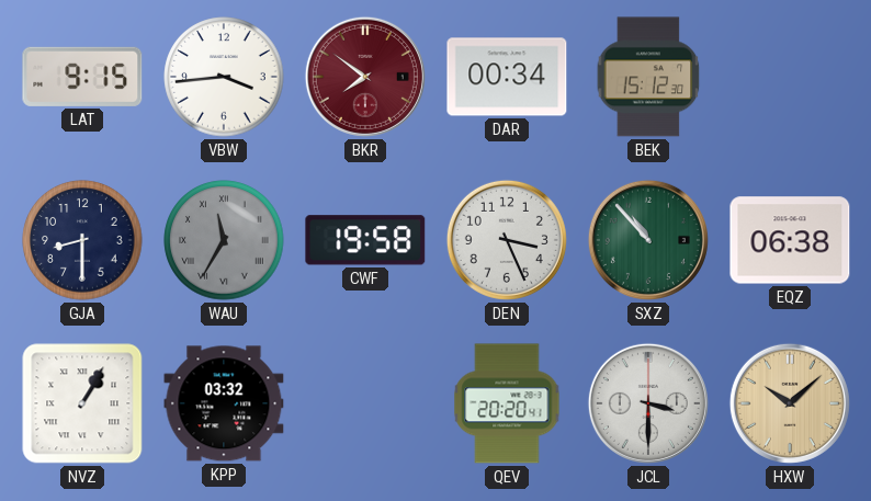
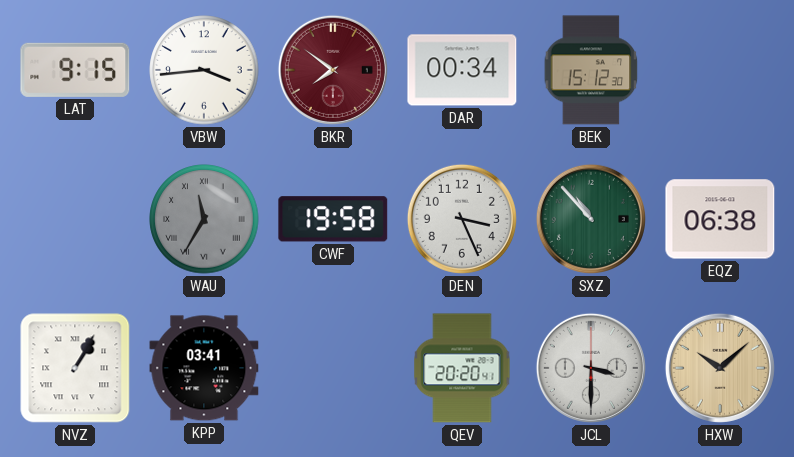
GJA: 8:30 -> none
KPP: 03:32 -> 03:41
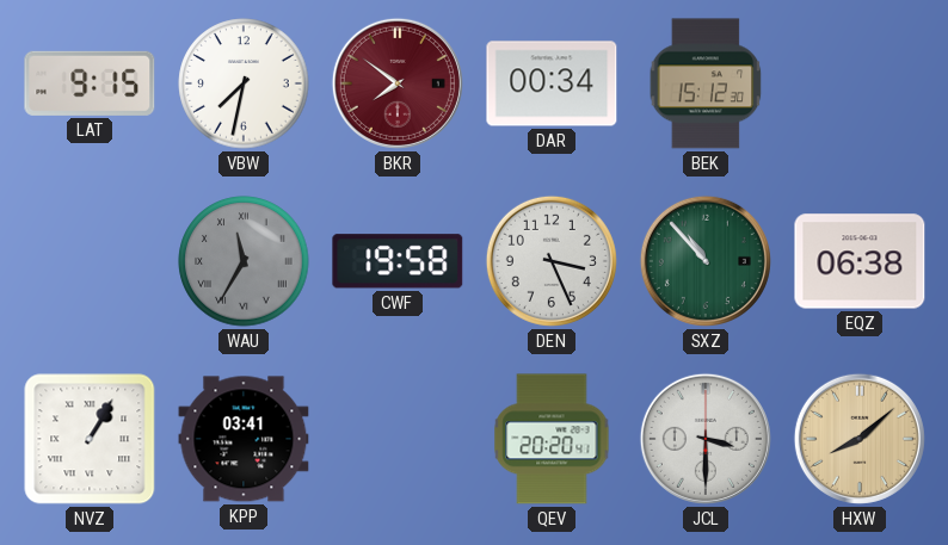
VBW: 3:44 -> 7:32
HXW: 10:08 -> 8:08
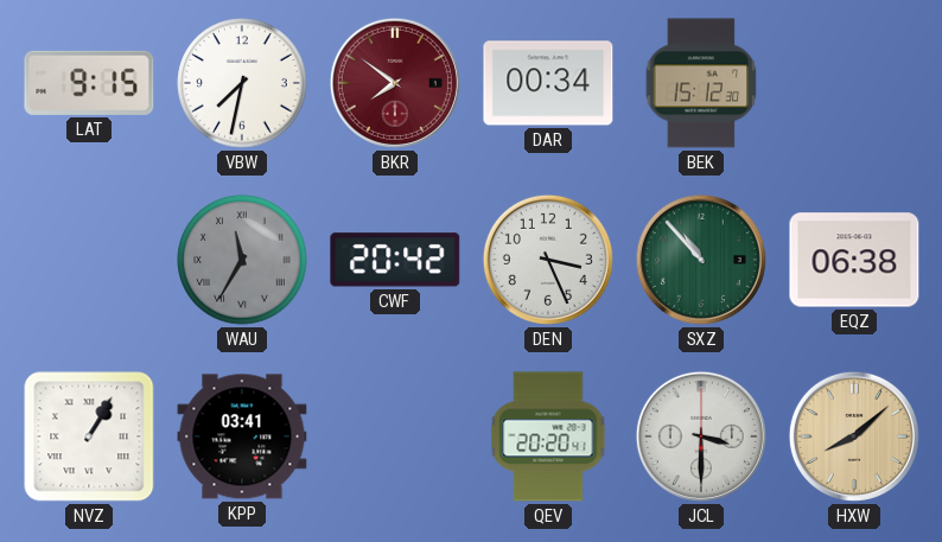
CWF: 19:58 -> 20:42
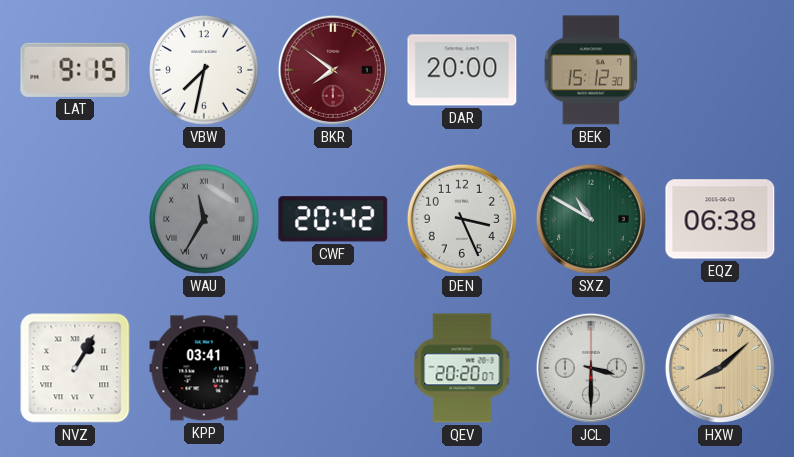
DAR: 00:34 -> 20:00
SXZ: 10:53 -> 10:50
QEV: 20:20:41 -> 20:20:07
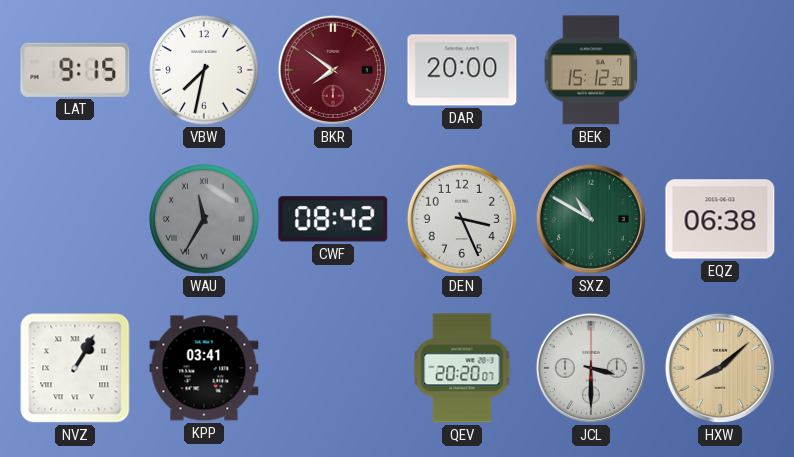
CWF: 20:42 -> 08:42
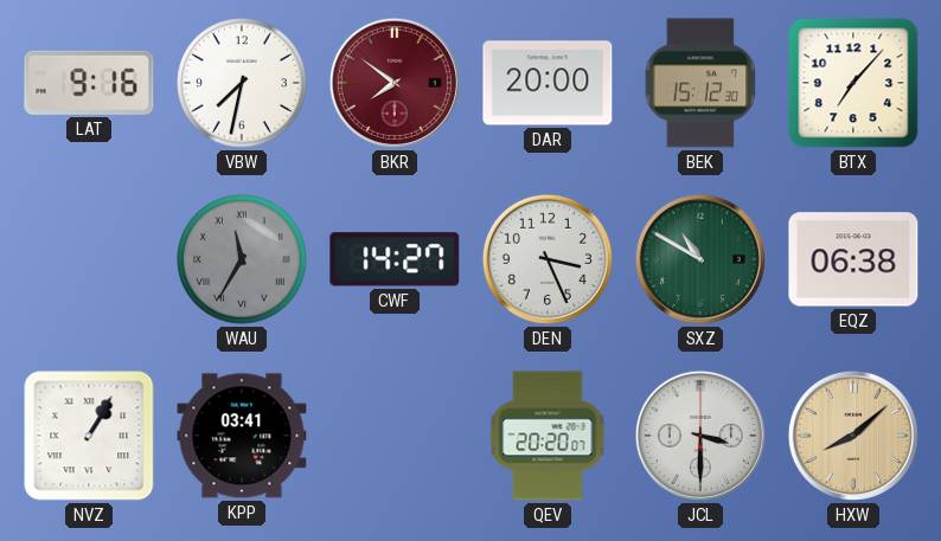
LAT: 9:15 -> 9:16
BTX: none -> 7:07
CWF: 08:42 -> 14:27
